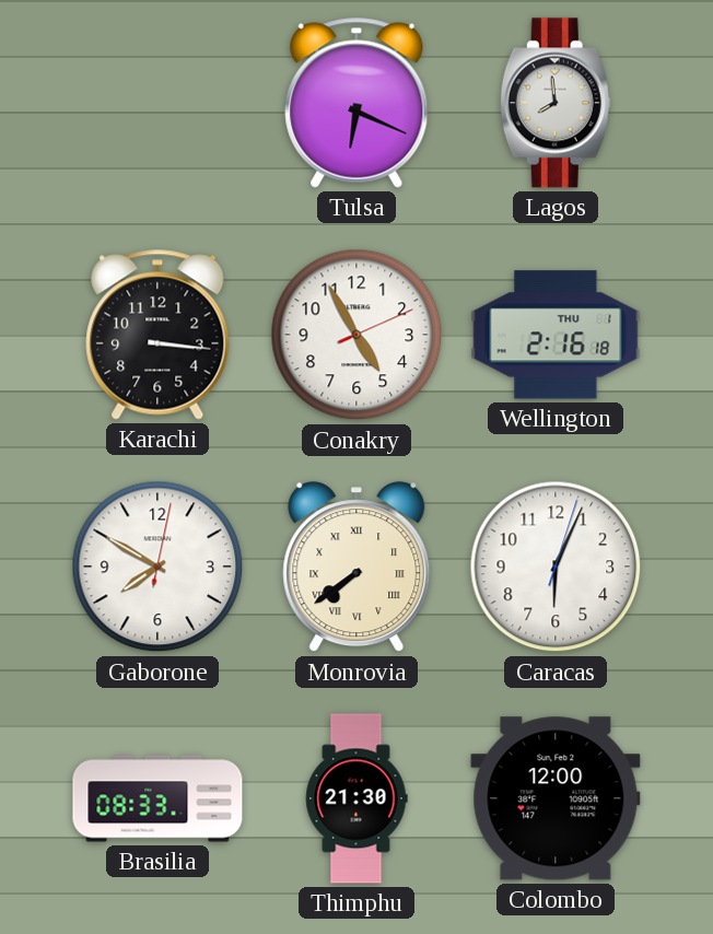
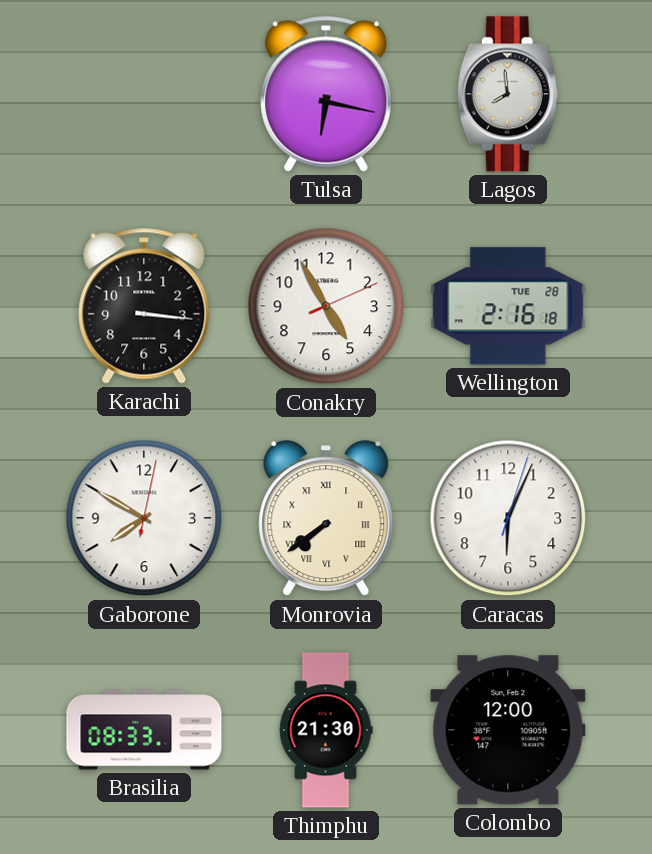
Tulsa: 6:19 -> 6:17
Wellington date: THU 1 -> TUE 28
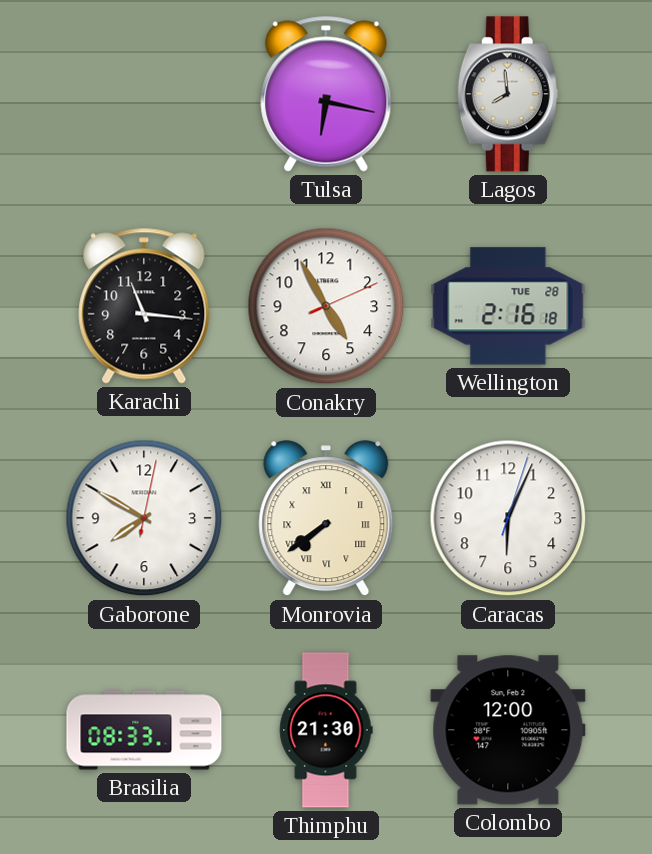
Karachi: 3:16 -> 11:16
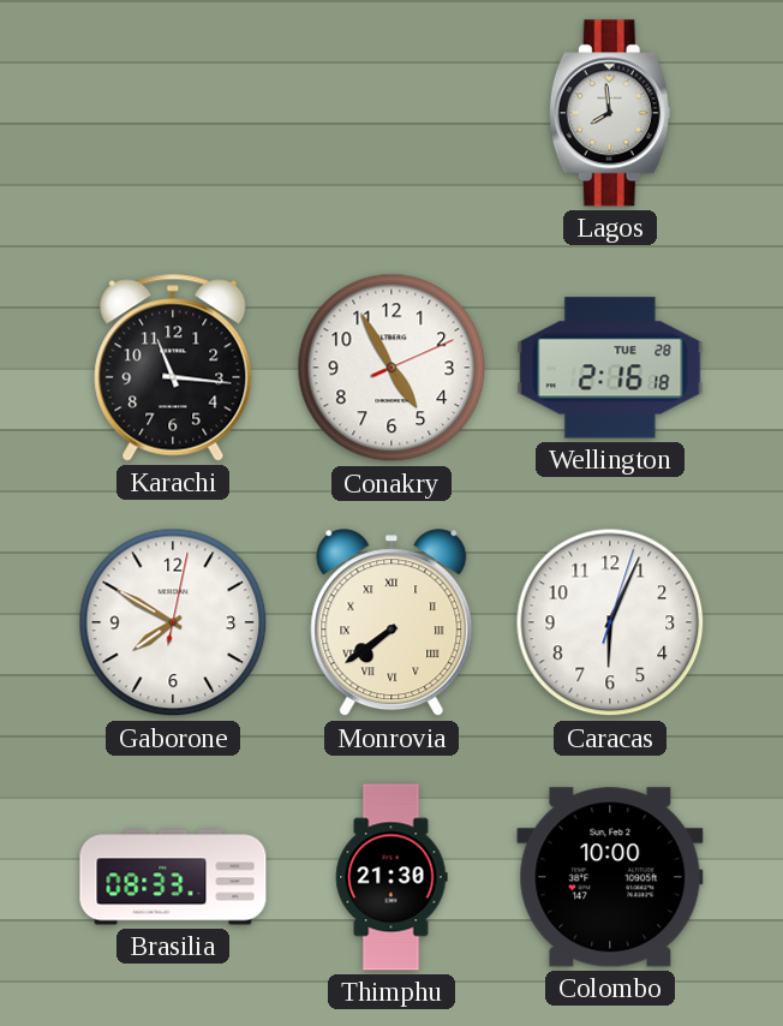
Tulsa: 6:17 -> none
Colombo: 12:00 -> 10:00
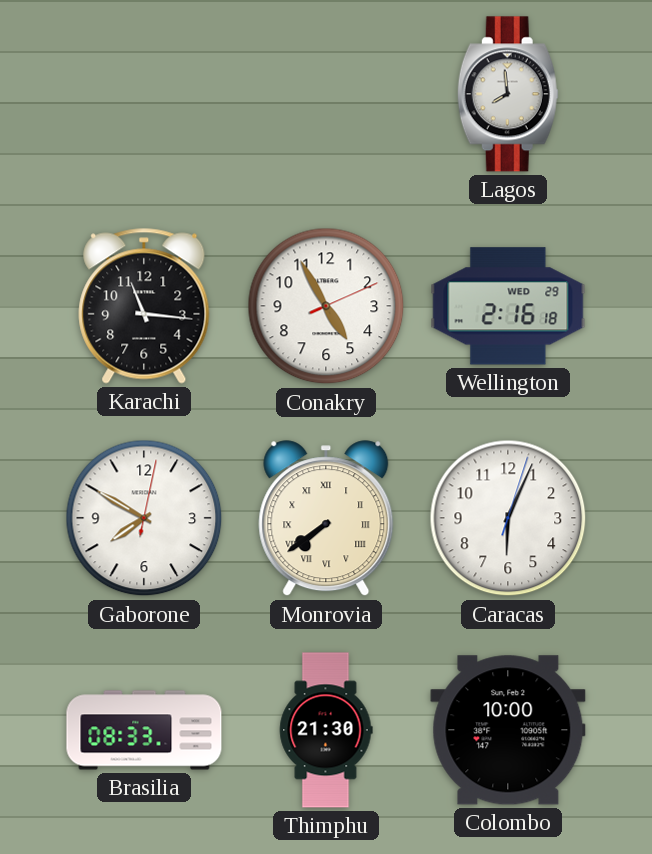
Wellington date: TUE 28 -> WED 29
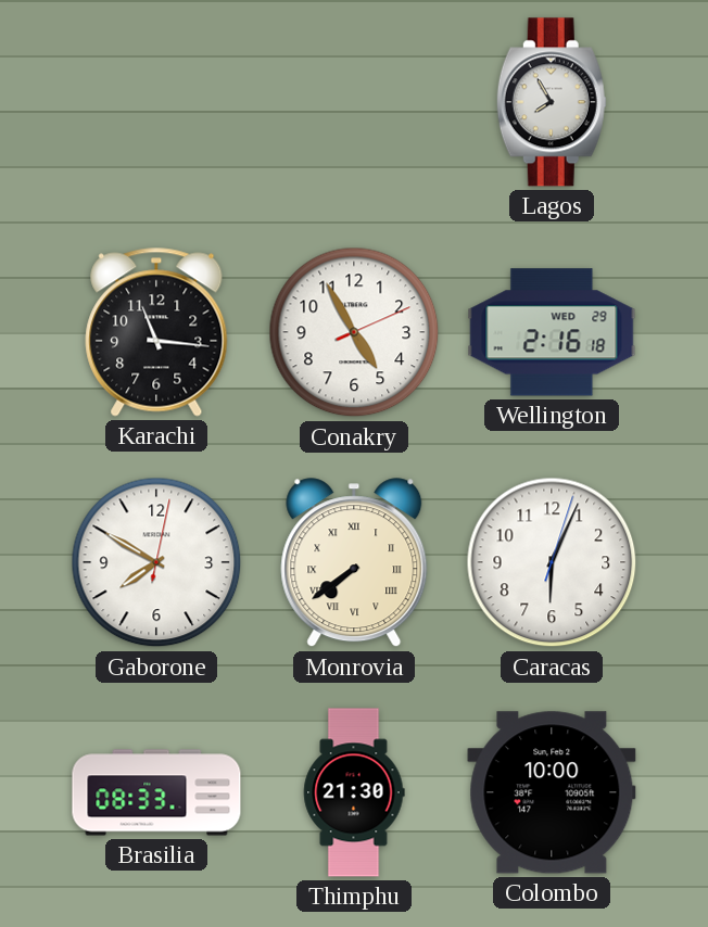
Lagos: 7:59 -> 7:55
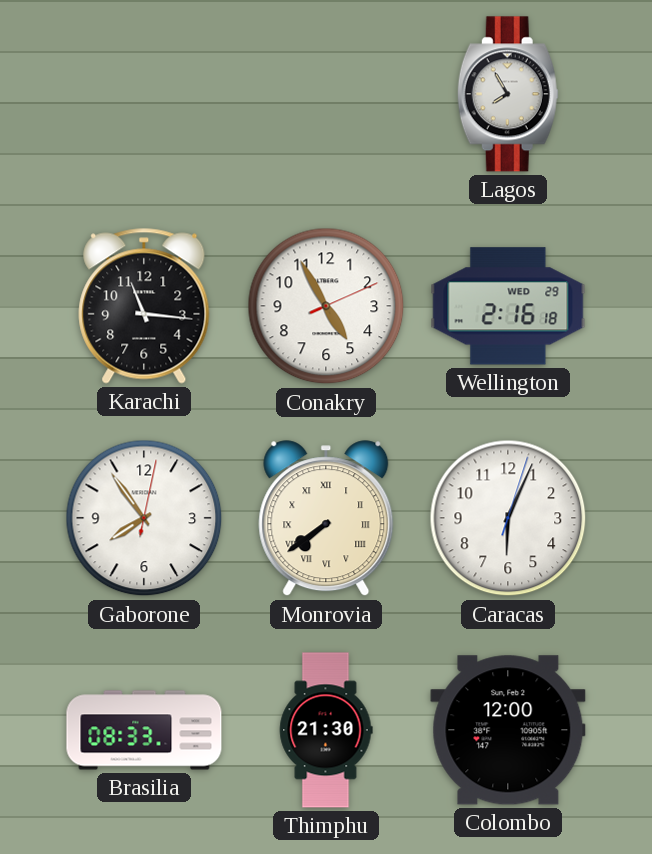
Gaborone: 7:50 -> 7:54
Colombo: 10:00 -> 12:00
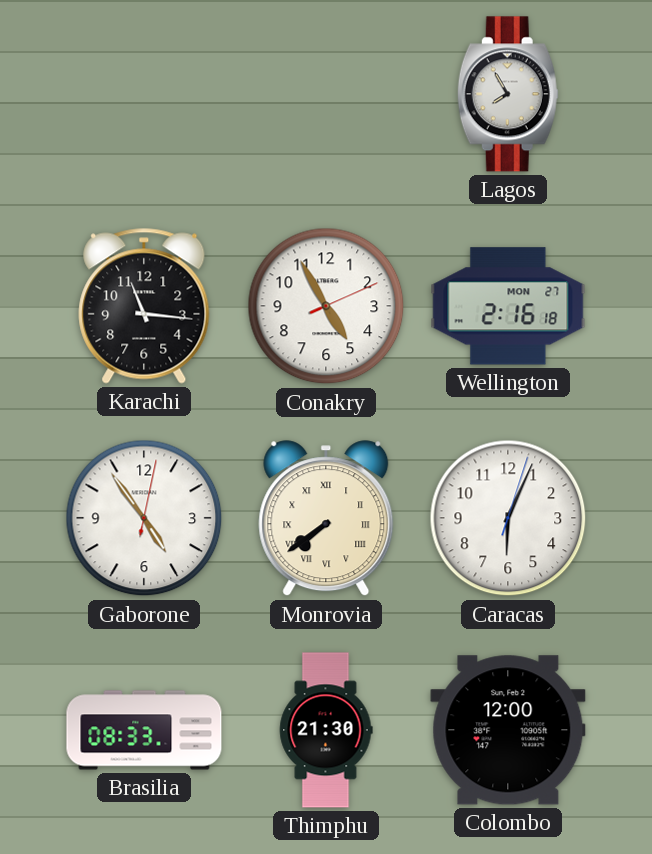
Wellington date: WED 29 -> MON 27
Gaborone: 7:54 -> 4:54
